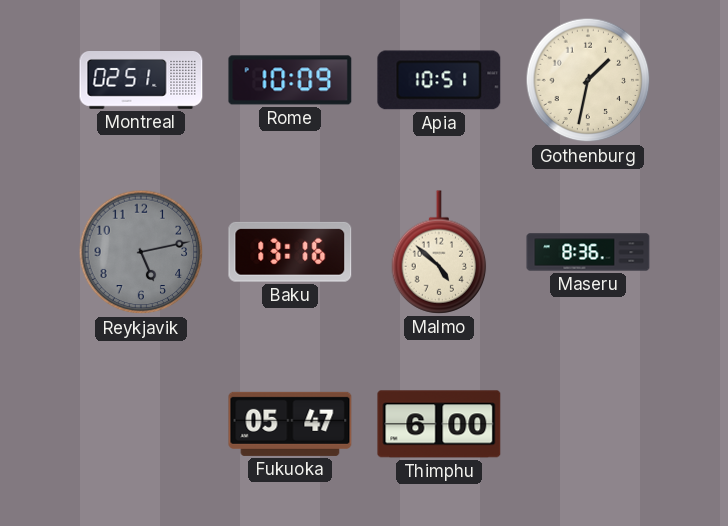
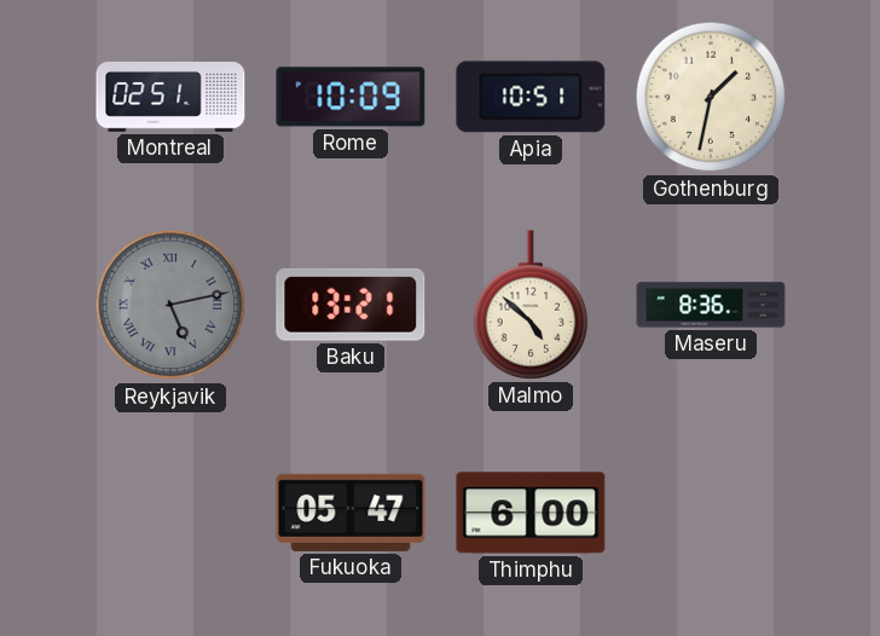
Reykjavik numerals: Arabic -> Roman
Baku: 13:16 -> 13:21
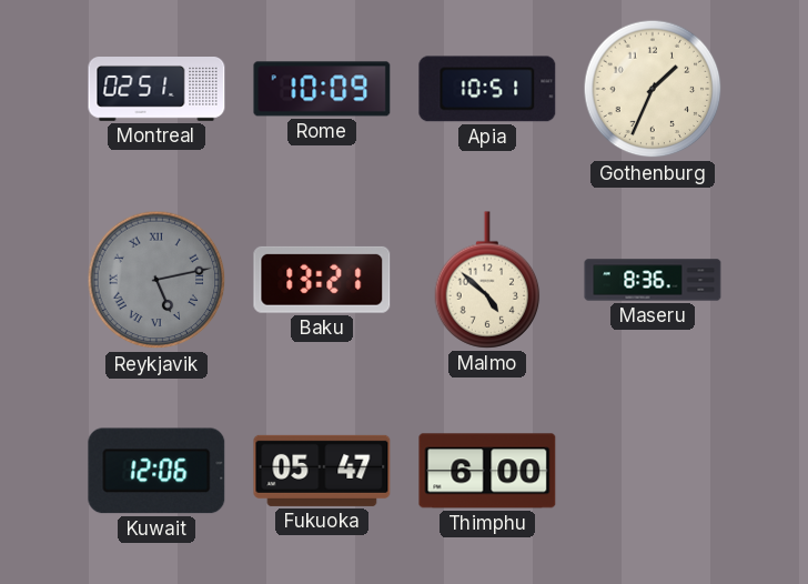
Gothenburg: 1:32 -> 1:34
Kuwait: none -> 12:06
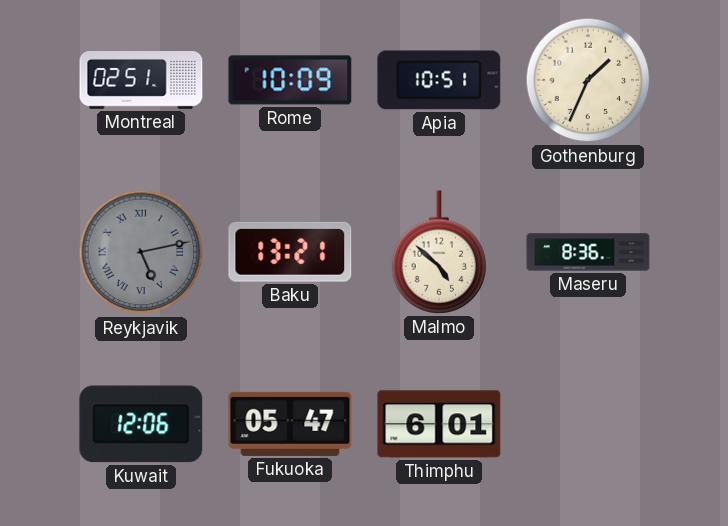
Thimphu: 6:00 -> 6:01
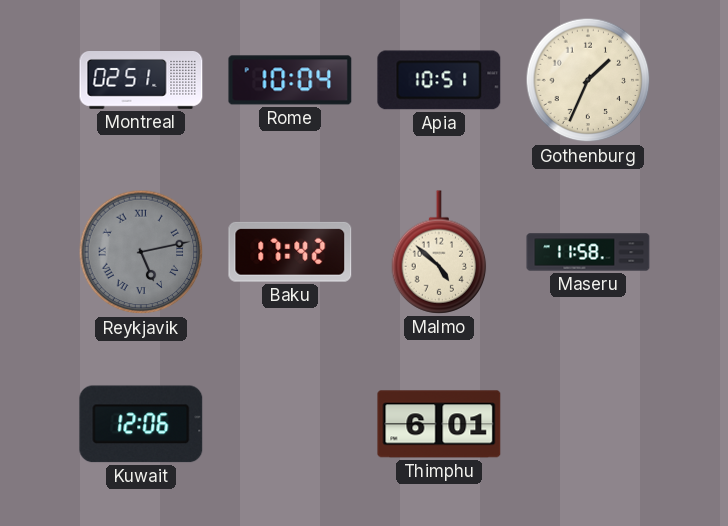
Rome: 10:09 -> 10:04
Baku: 13:21 -> 17:42
Maseru: 8:36 -> 11:58
Fukuoka: 05:47 -> none
